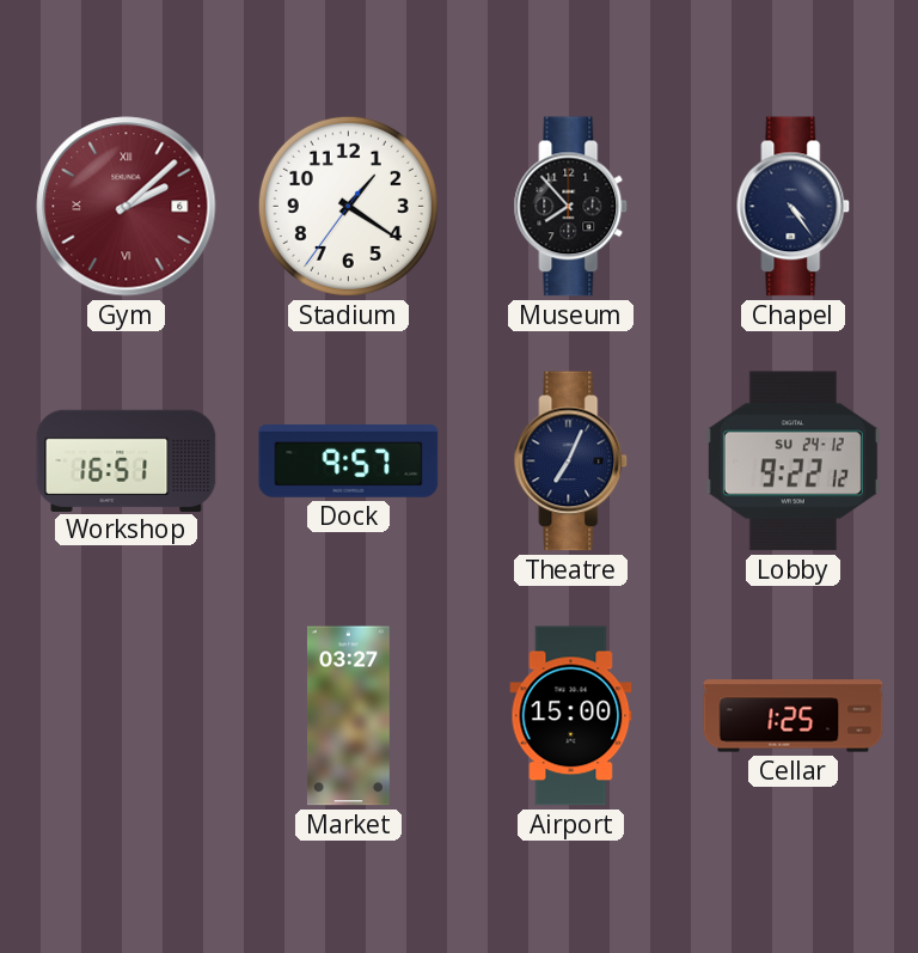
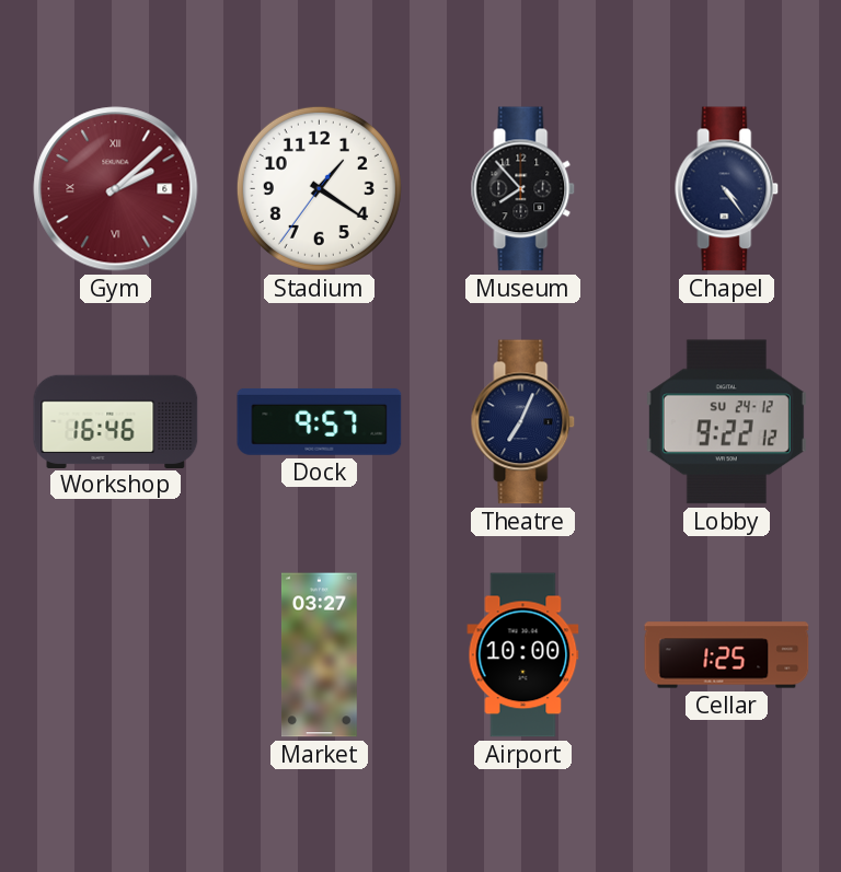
Workshop: 16:51 -> 16:46
Airport: 15:00 -> 10:00
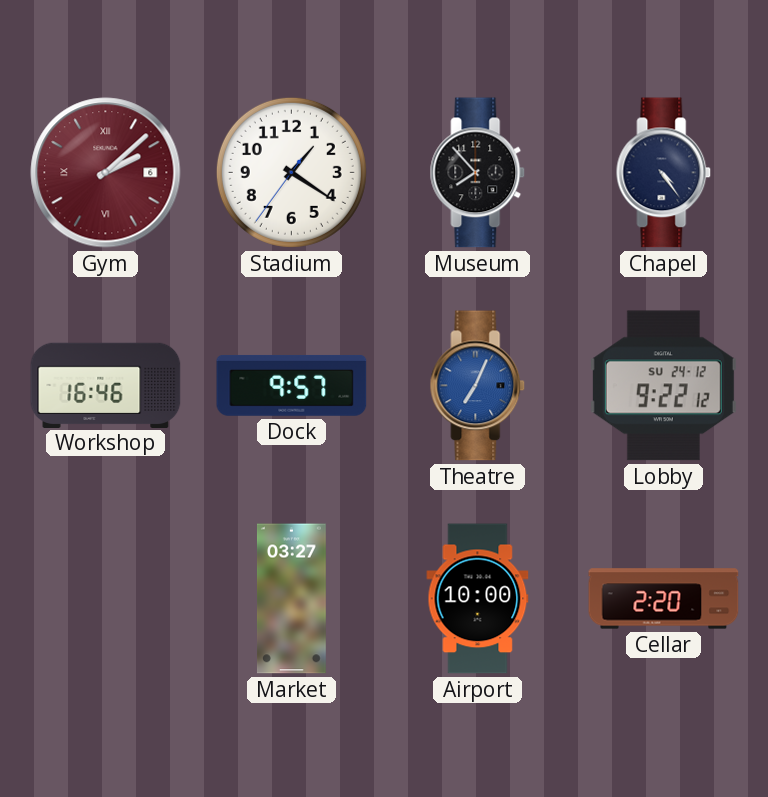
Theatre dial: navy -> blue
Cellar: 1:25 -> 2:20
